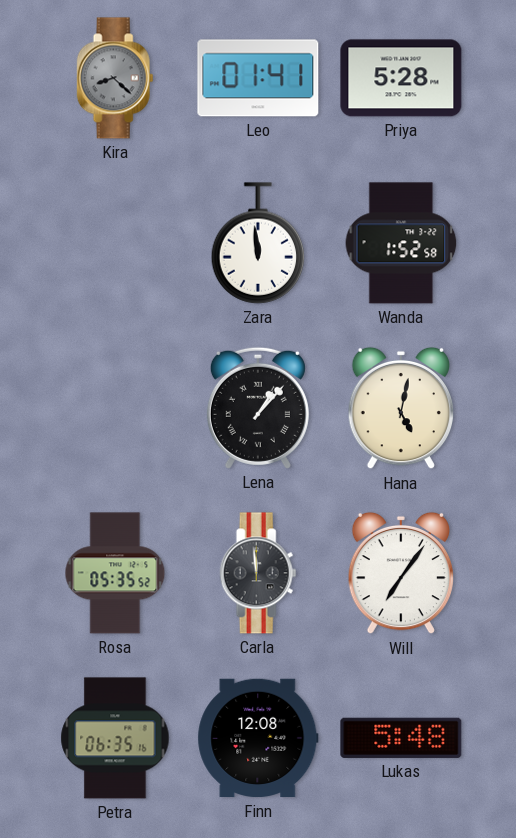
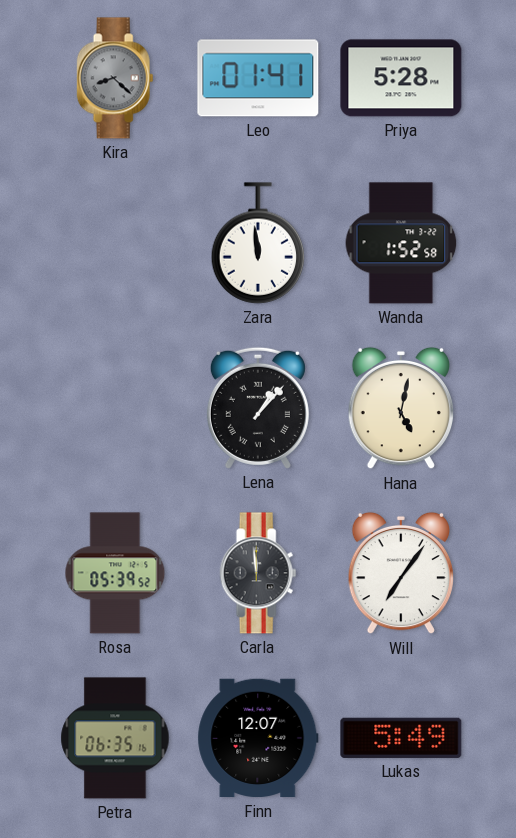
Rosa: 05:35 -> 05:39
Finn: 12:08 -> 12:07
Lukas: 5:48 -> 5:49
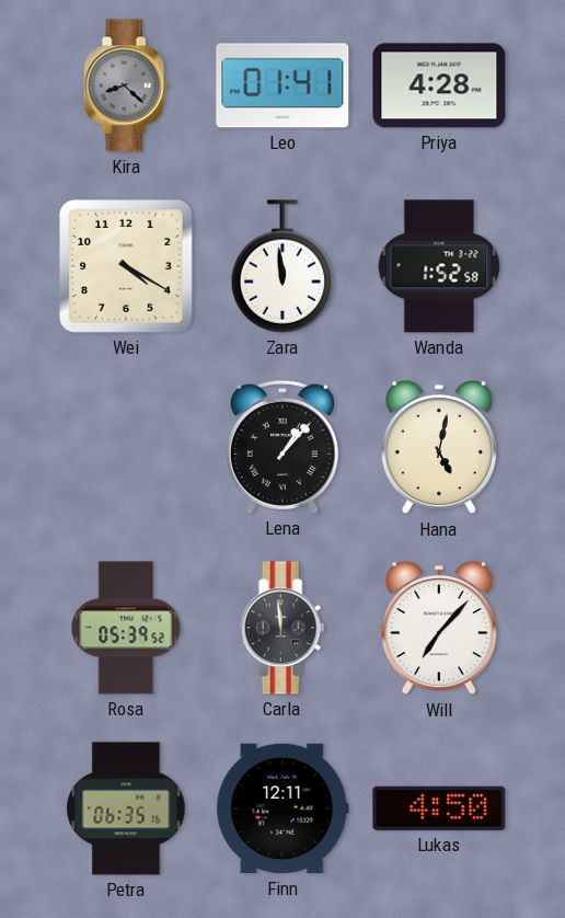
Priya: 5:28 -> 4:28
Wei: none -> 4:20
Will: 7:06 -> 7:07
Finn: 12:07 -> 12:11
Lukas: 5:49 -> 4:50
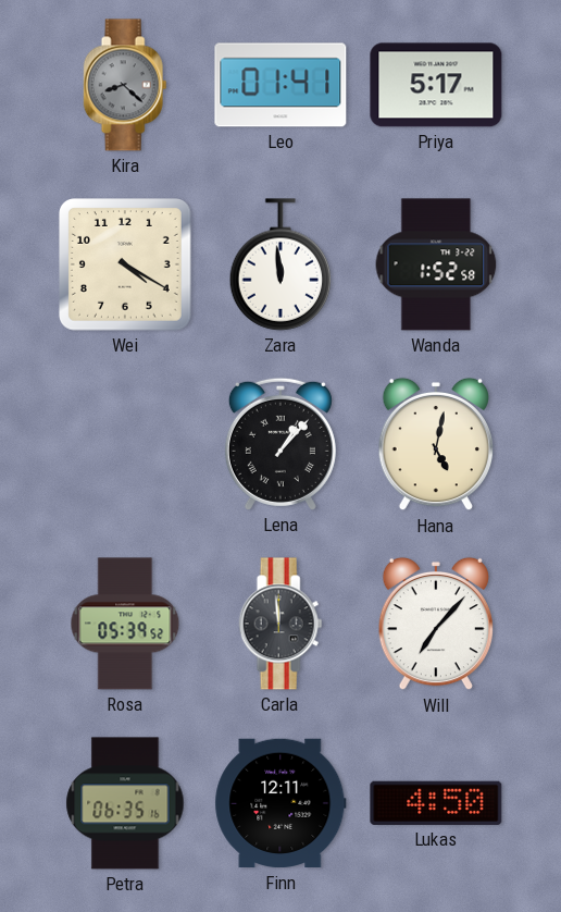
Priya: 4:28 -> 5:17
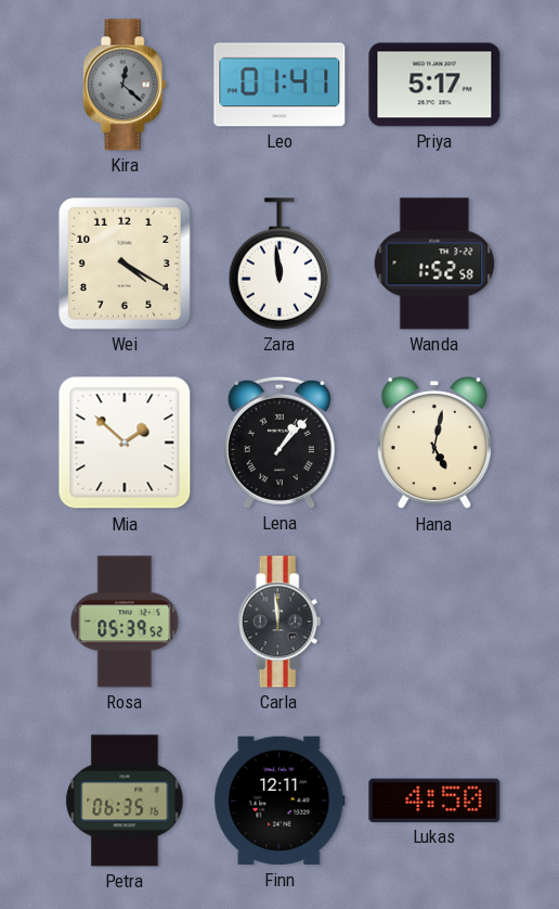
Kira: 8:22 -> 12:22
Mia: none -> 1:52
Will: 7:07 -> none
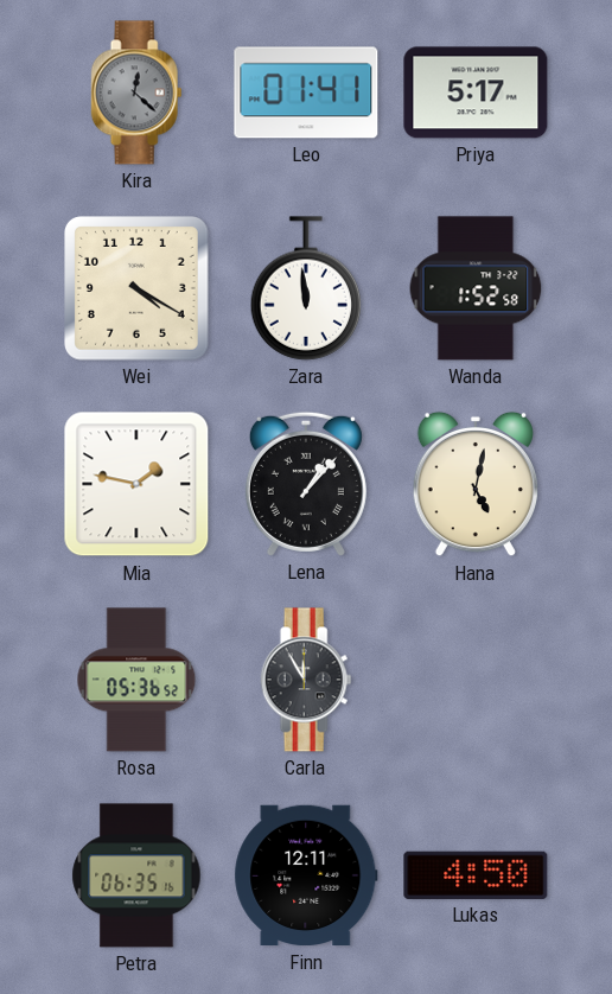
Mia: 1:52 -> 1:47
Rosa: 05:39 -> 05:36
Carla: 11:59 -> 11:55
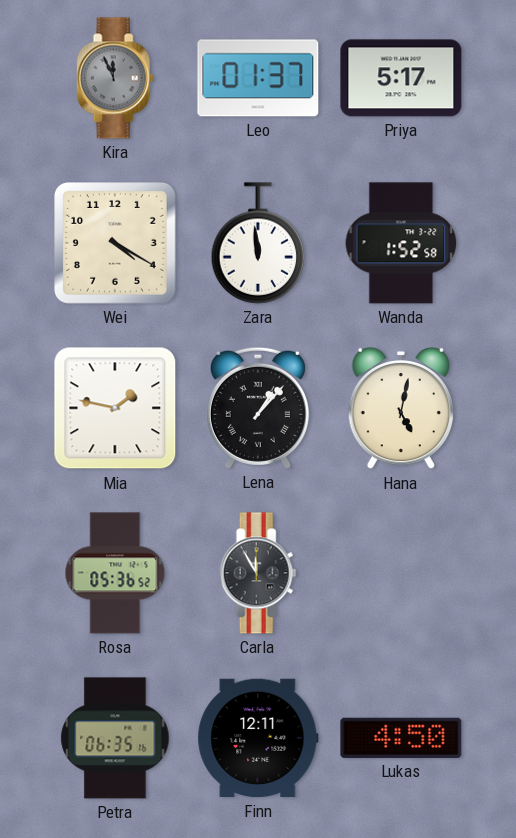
Kira: 12:22 -> 11:56
Leo: 01:41 -> 01:37
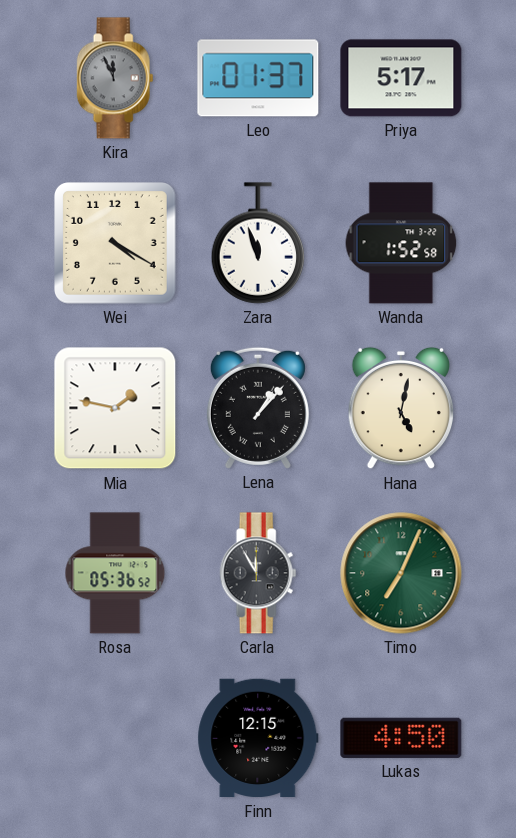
Zara: 11:59 -> 11:57
Timo: none -> 7:04
Petra: 06:35 -> none
Finn: 12:11 -> 12:15
